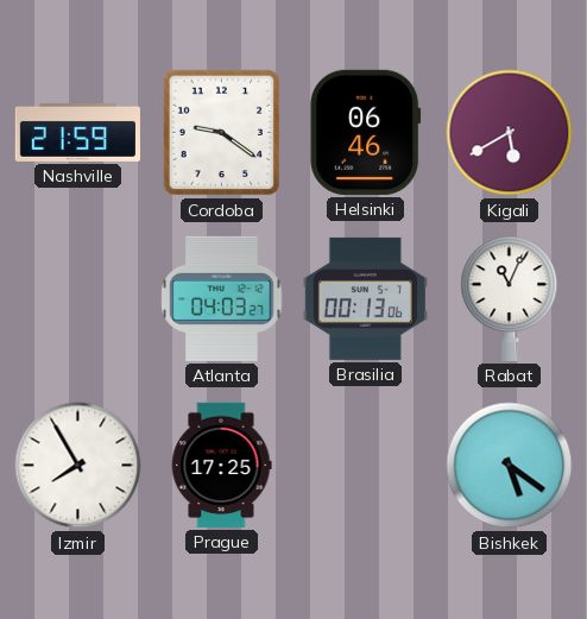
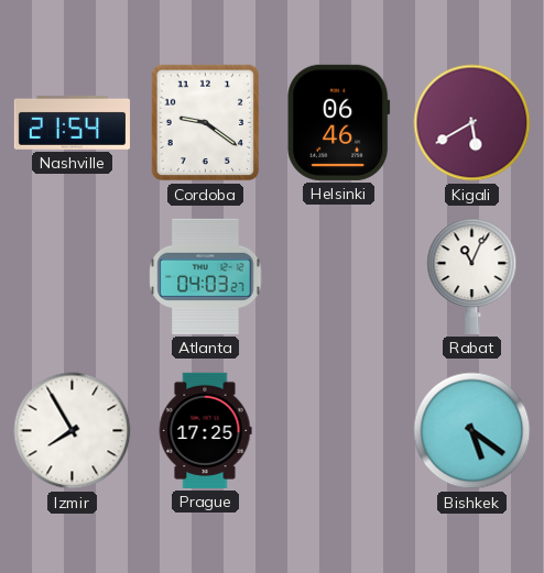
Nashville: 21:59 -> 21:54
Brasilia: 00:13 -> none
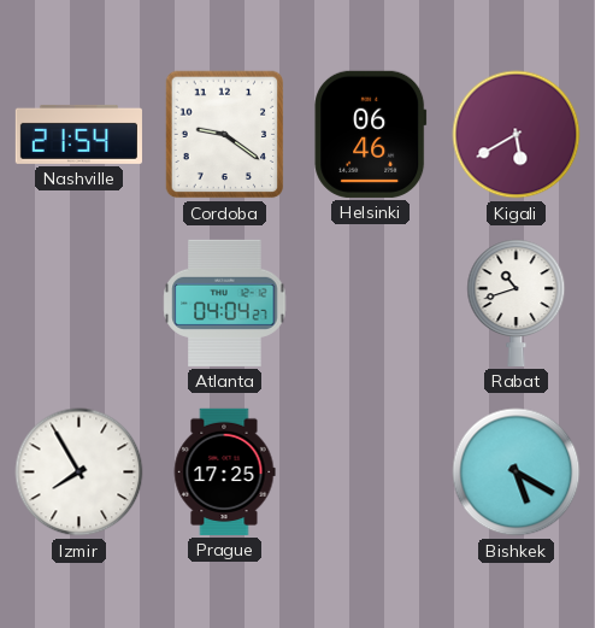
Atlanta: 04:03 -> 04:04
Rabat: 11:04 -> 10:42
Bishkek: 5:21 -> 5:20
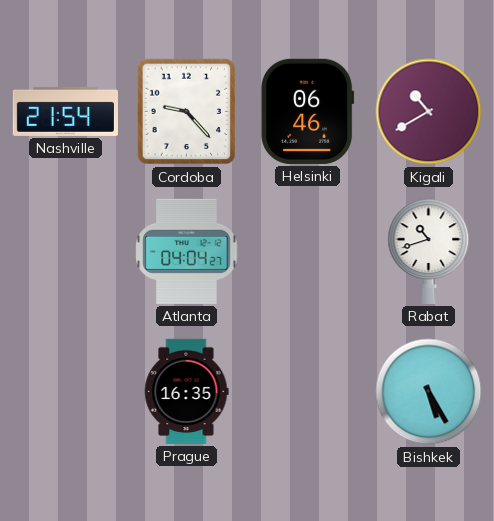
Cordoba: 9:21 -> 9:23
Kigali: 5:40 -> 10:40
Izmir: 7:55 -> none
Prague: 17:25 -> 16:35
Bishkek: 5:20 -> 5:25
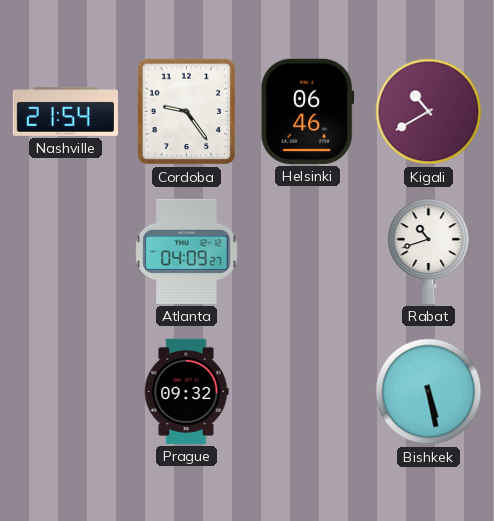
Cordoba: 9:23 -> 9:24
Atlanta: 04:04 -> 04:09
Prague: 16:35 -> 09:32
Bishkek: 5:25 -> 5:28
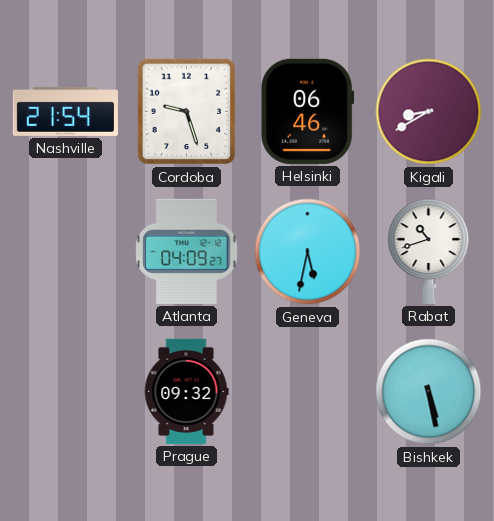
Cordoba: 9:24 -> 9:27
Kigali: 10:40 -> 8:40
Geneva: none -> 5:32
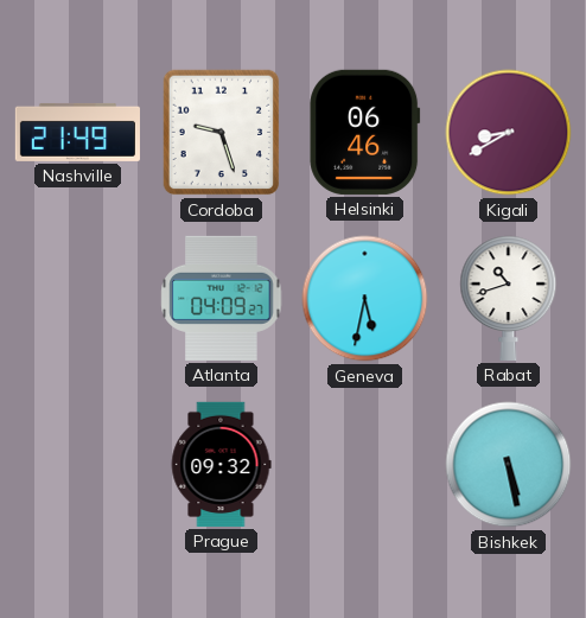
Nashville: 21:54 -> 21:49
